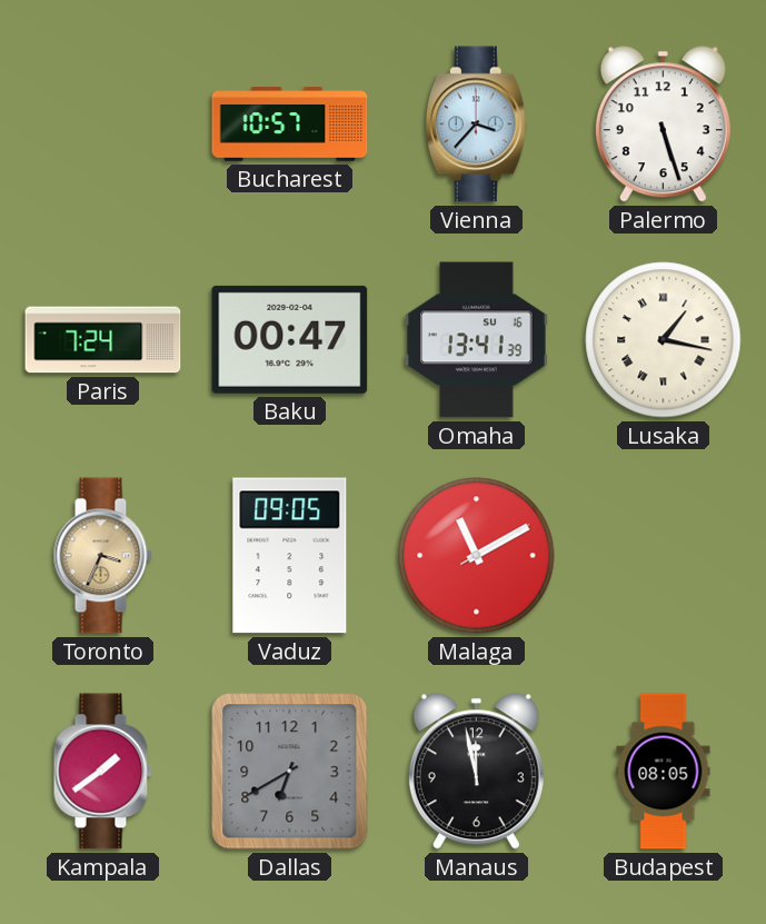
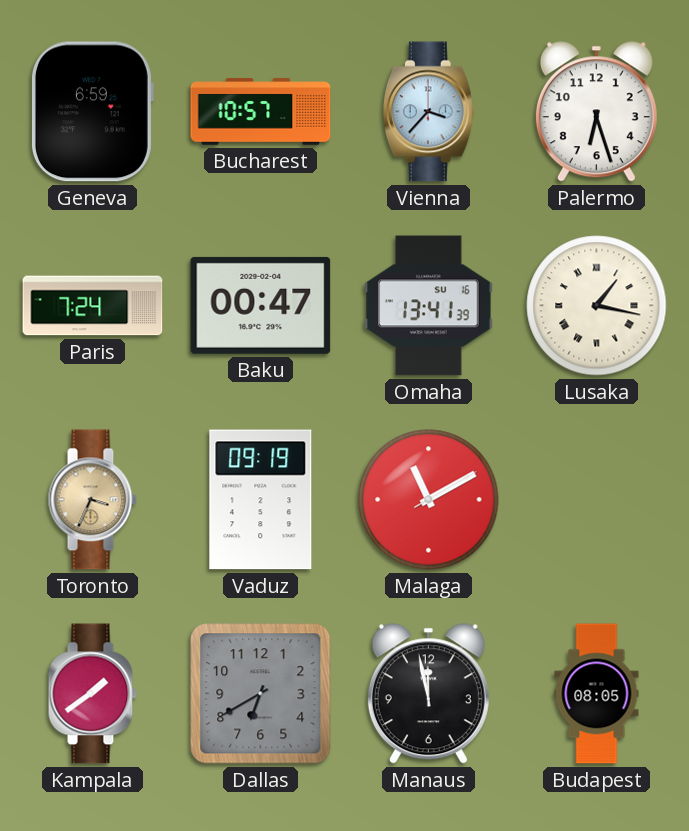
Geneva: none -> 6:59
Palermo: 5:27 -> 6:27
Vaduz: 09:05 -> 09:19
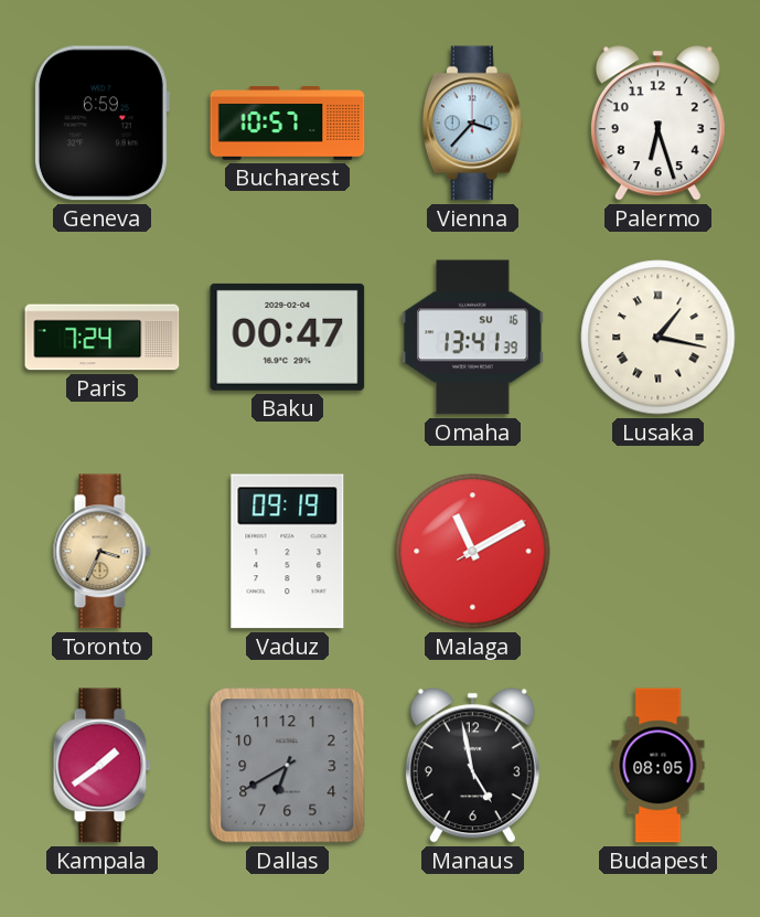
Manaus: 11:58 -> 4:58
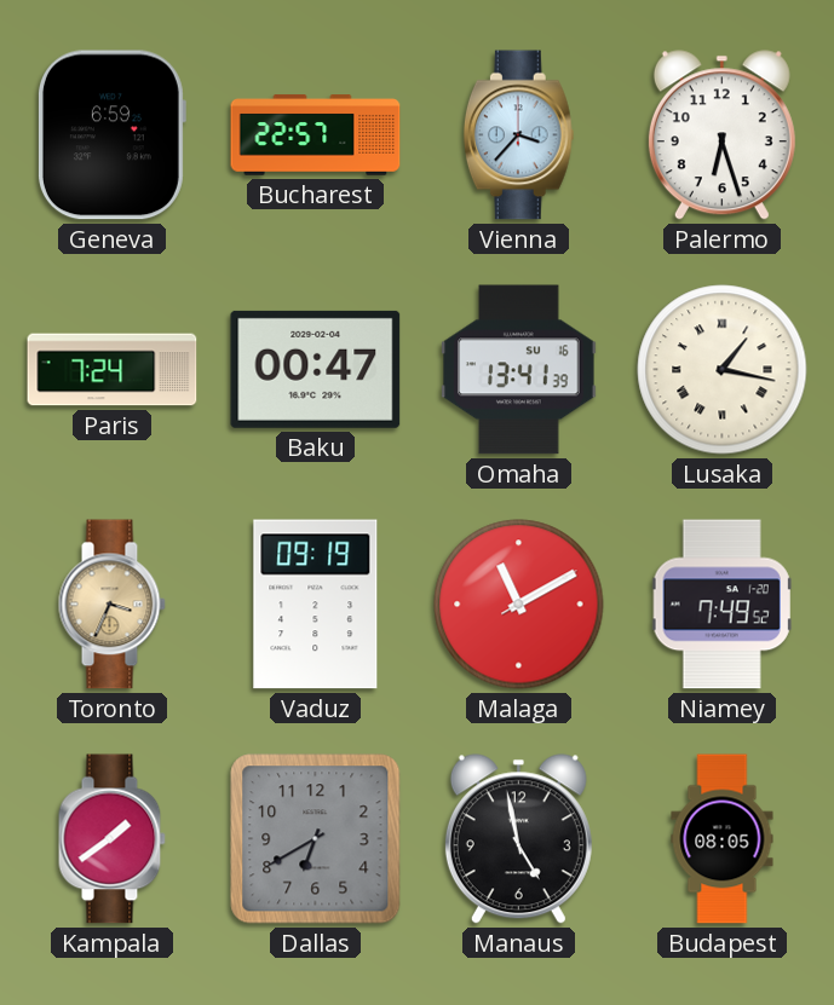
Bucharest: 10:57 -> 22:57
Niamey: none -> 7:49
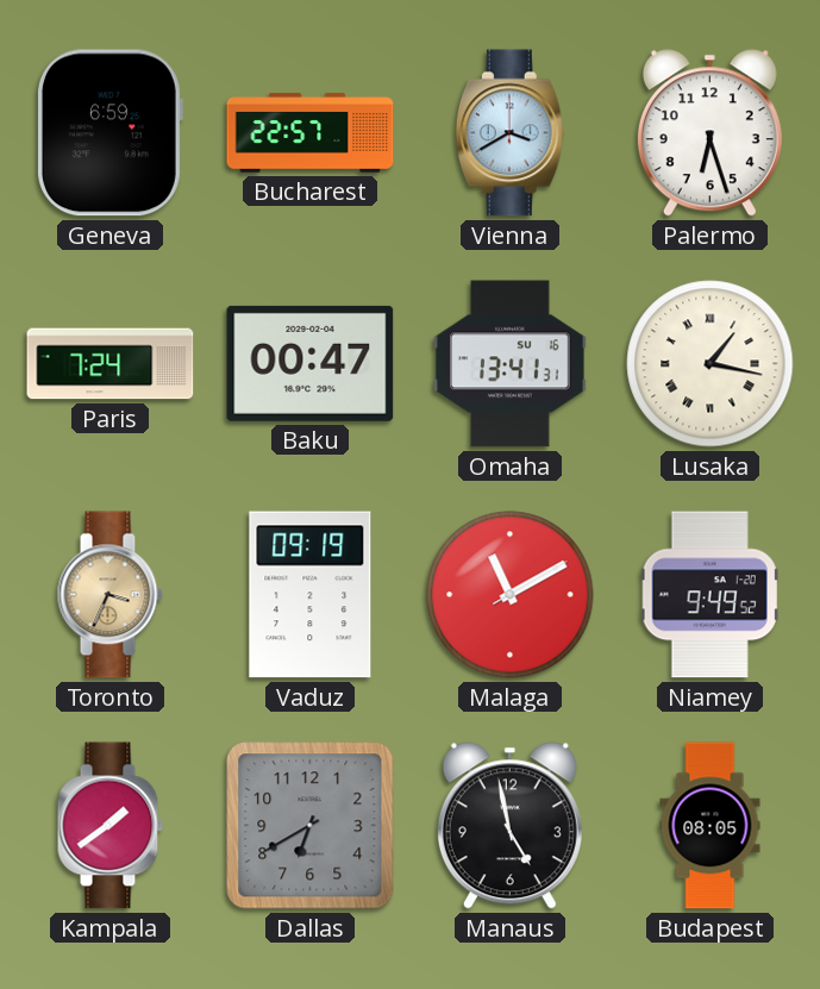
Vienna: 3:37 -> 3:40
Omaha: 13:41:39 -> 13:41:31
Niamey: 7:49 -> 9:49
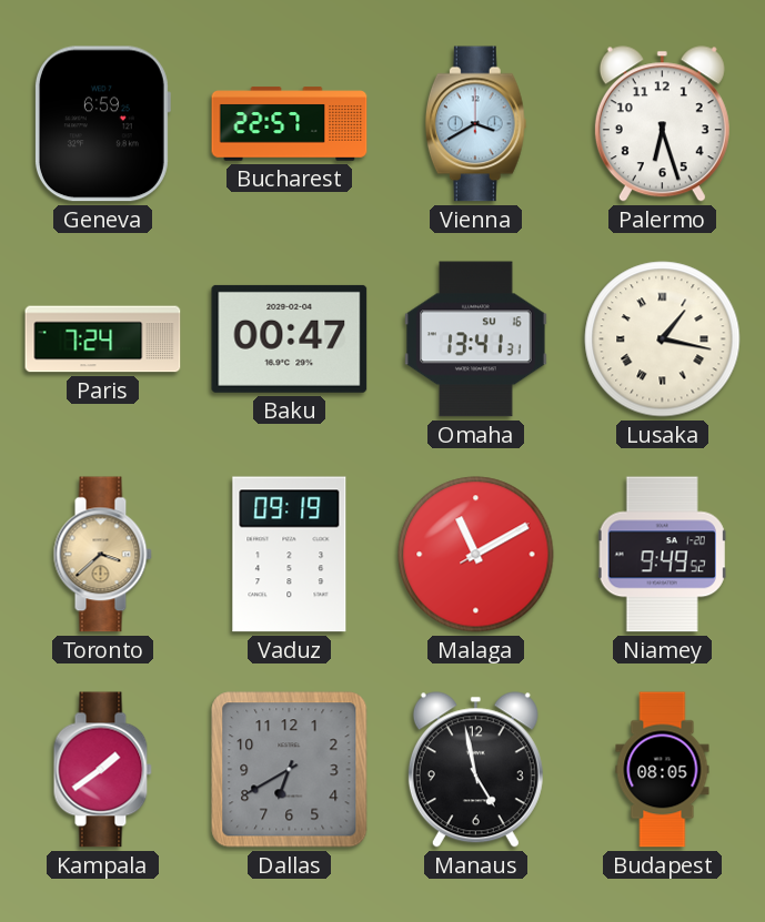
Toronto: 3:34 -> 3:38
